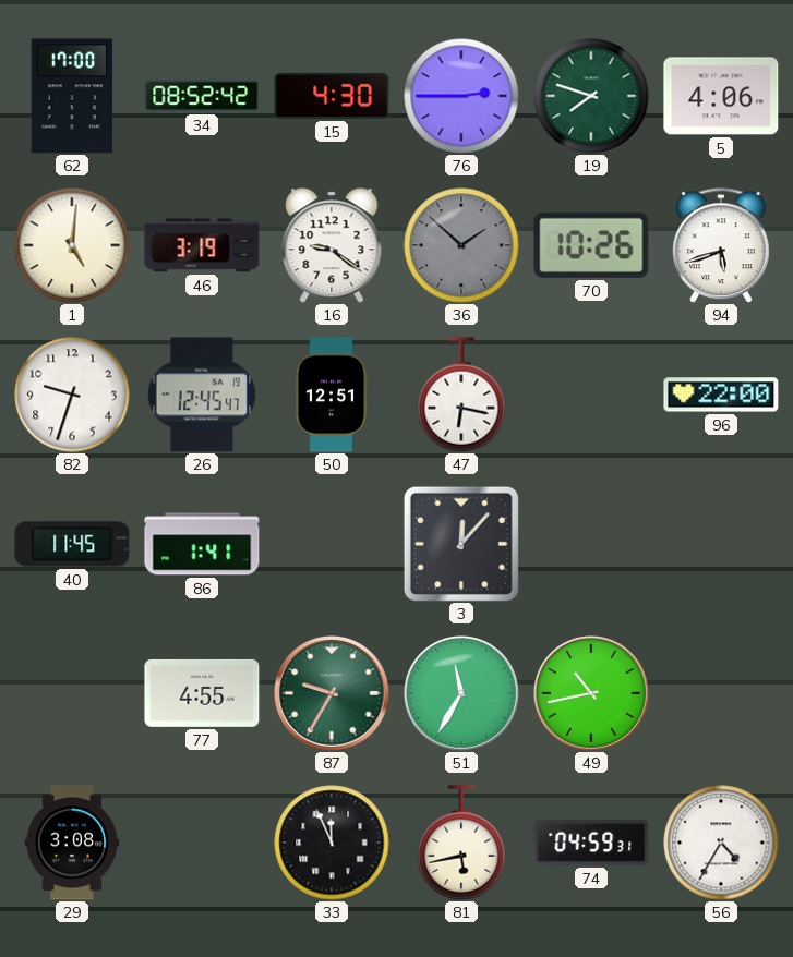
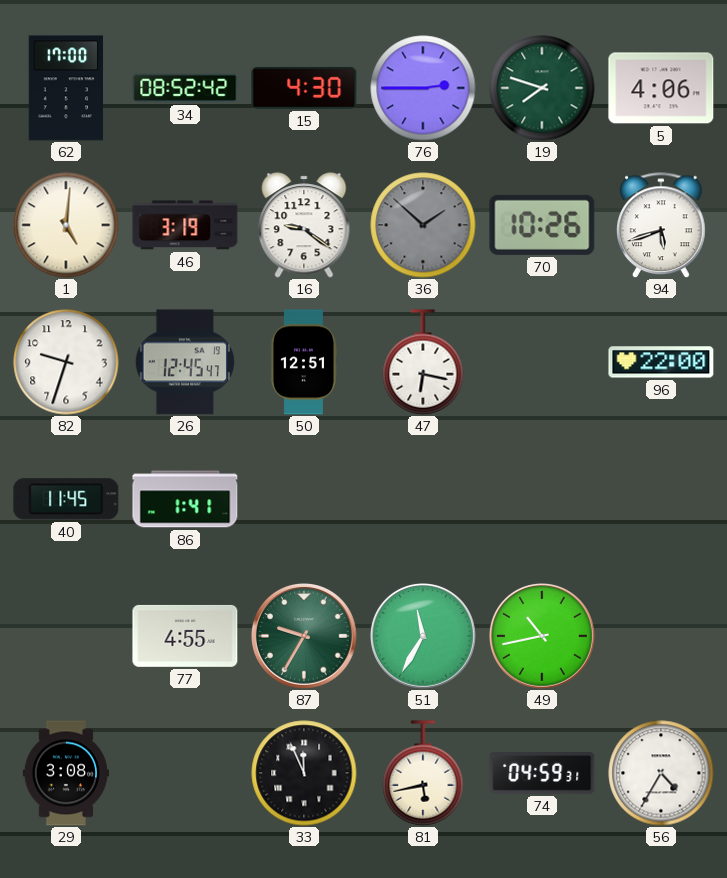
3: 12:07 -> none
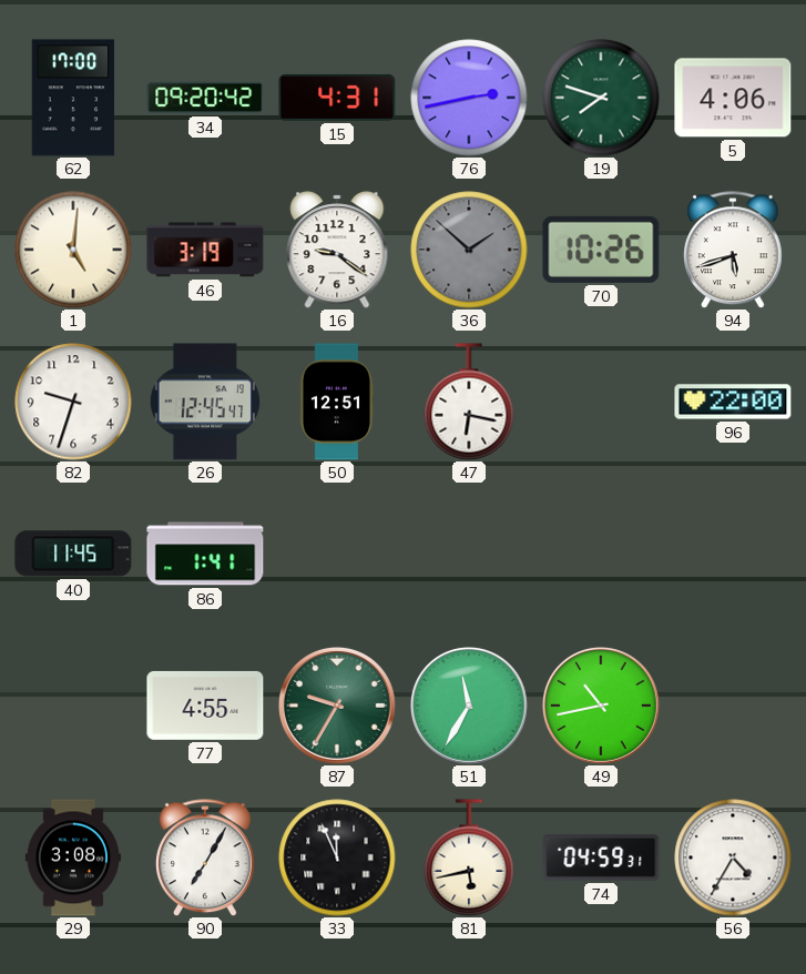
34: 08:52 -> 09:20
15: 4:30 -> 4:31
76: 2:45 -> 2:43
90: none -> 7:05
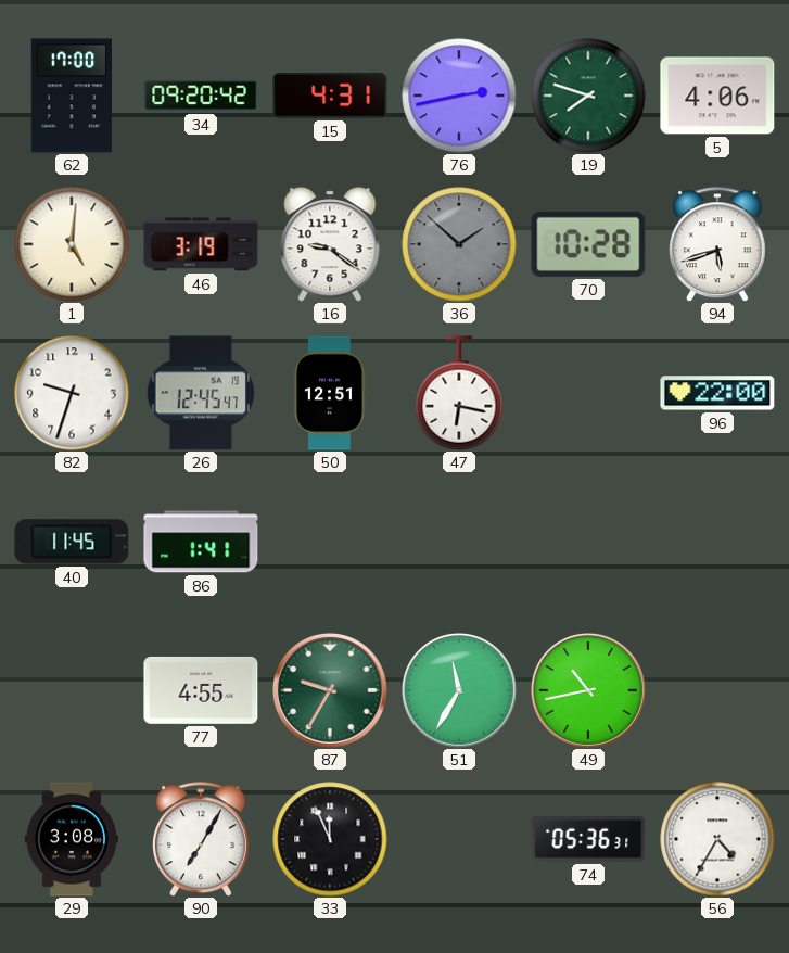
70: 10:26 -> 10:28
81: 5:43 -> none
74: 04:59 -> 05:36
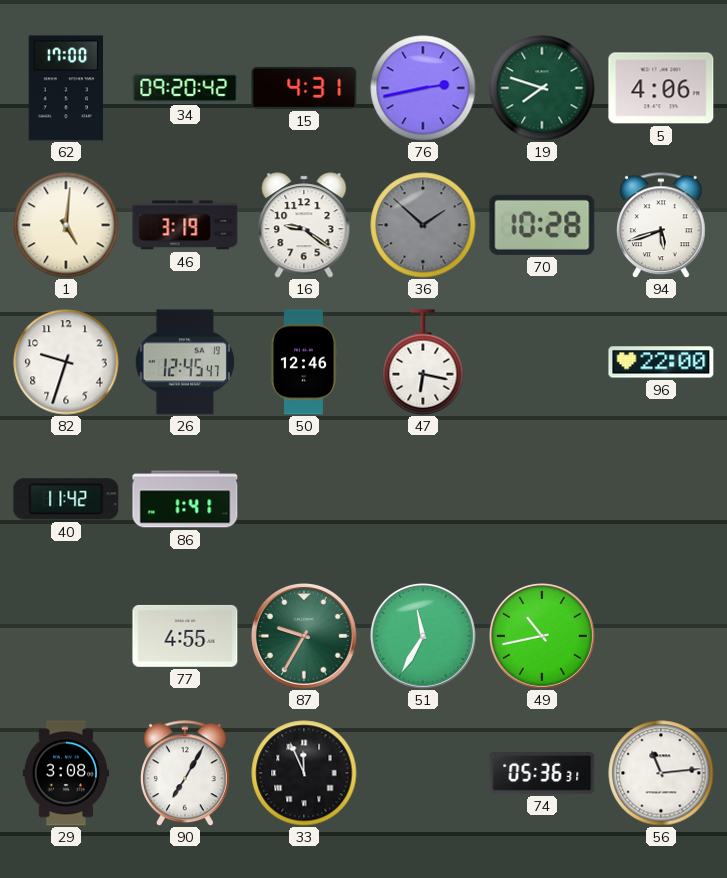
50: 12:51 -> 12:46
40: 11:45 -> 11:42
56: 4:35 -> 11:14
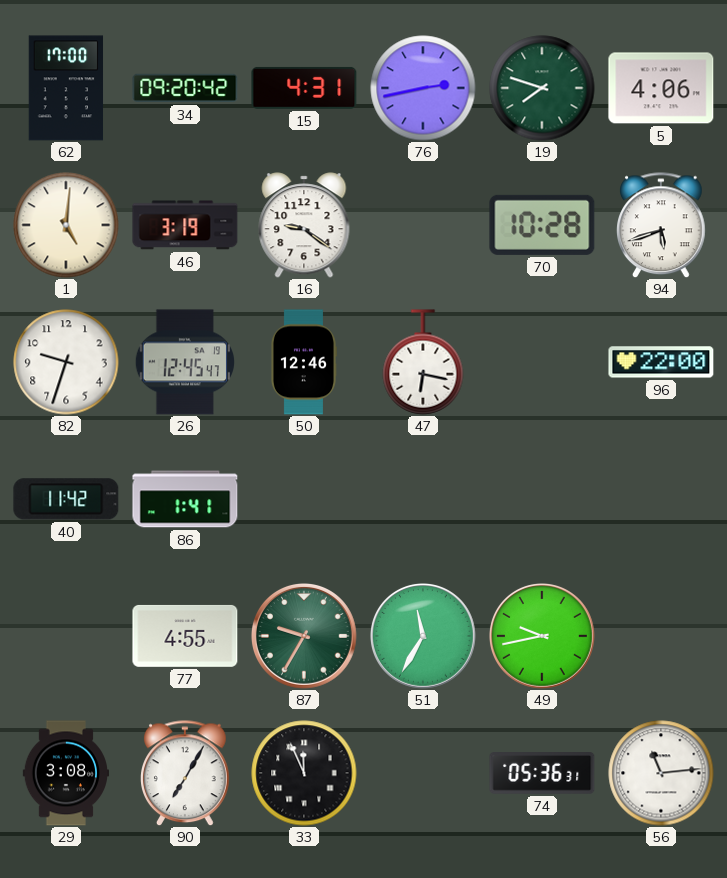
36: 1:52 -> none
49: 10:43 -> 9:43
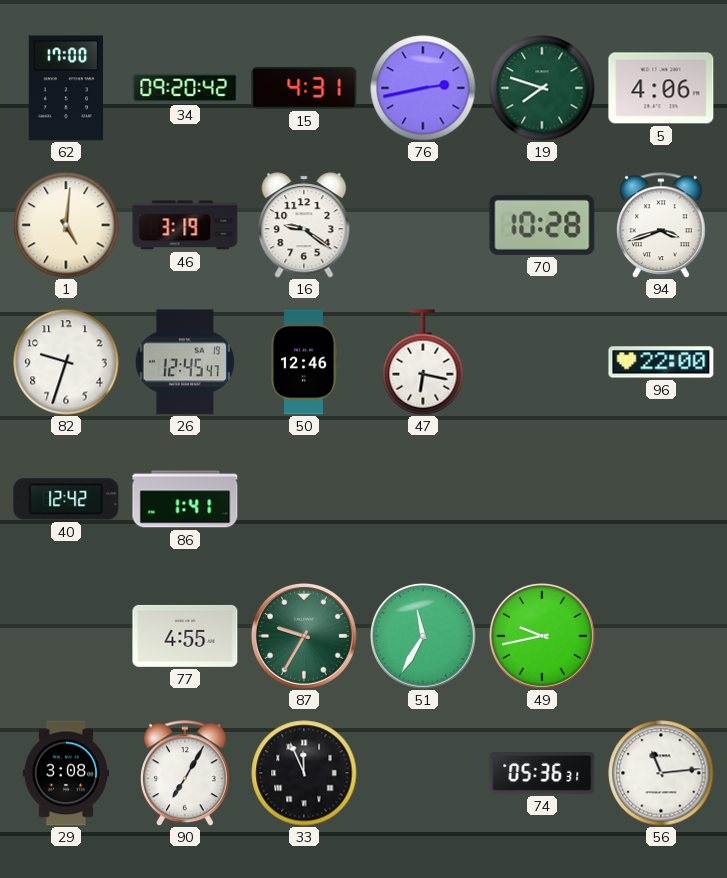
94: 5:42 -> 3:42
40: 11:42 -> 12:42
